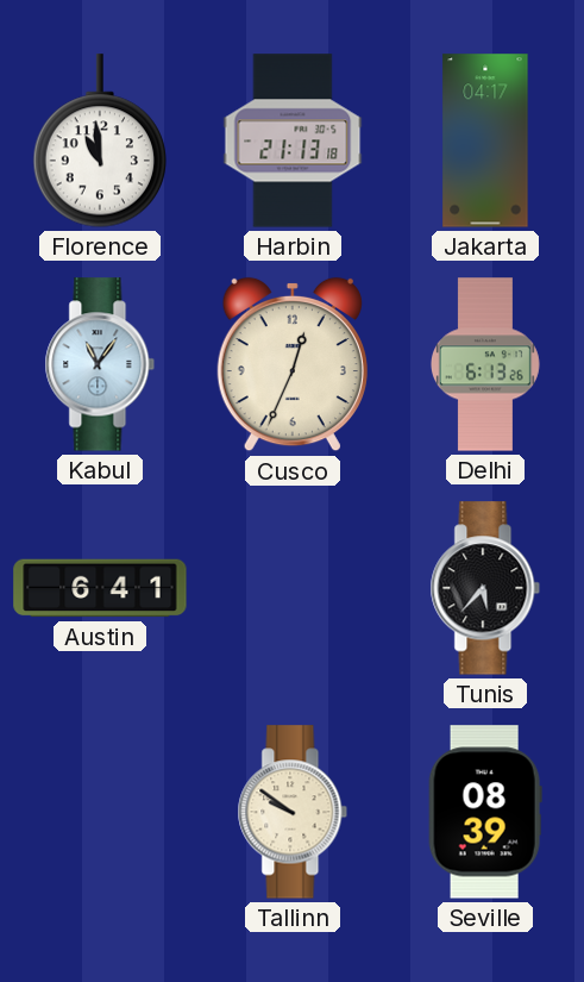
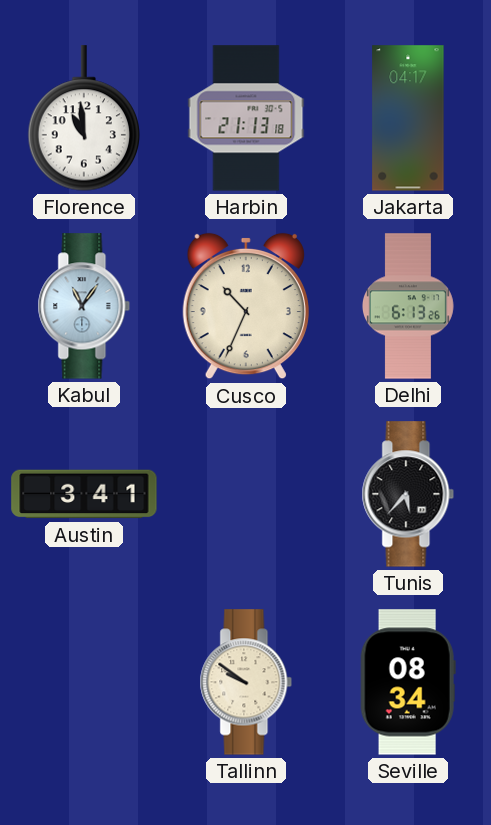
Cusco: 12:34 -> 10:34
Austin: 6:41 -> 3:41
Seville: 08:39 -> 08:34
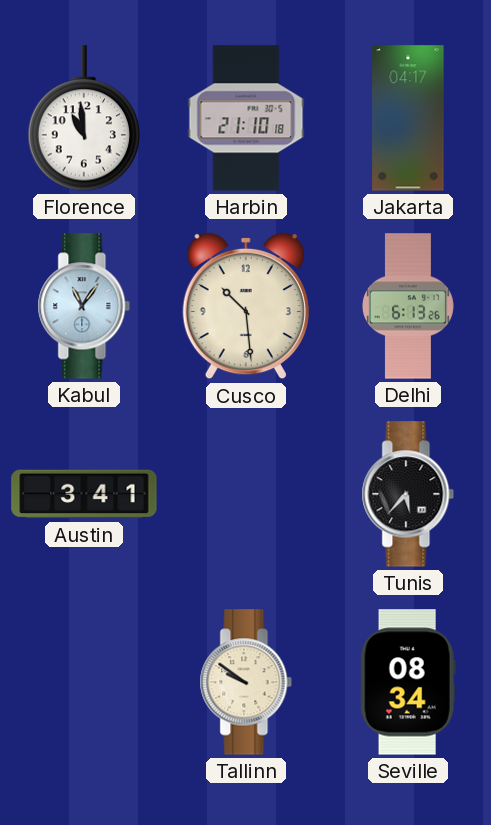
Harbin: 21:13 -> 21:10
Cusco: 10:34 -> 10:29
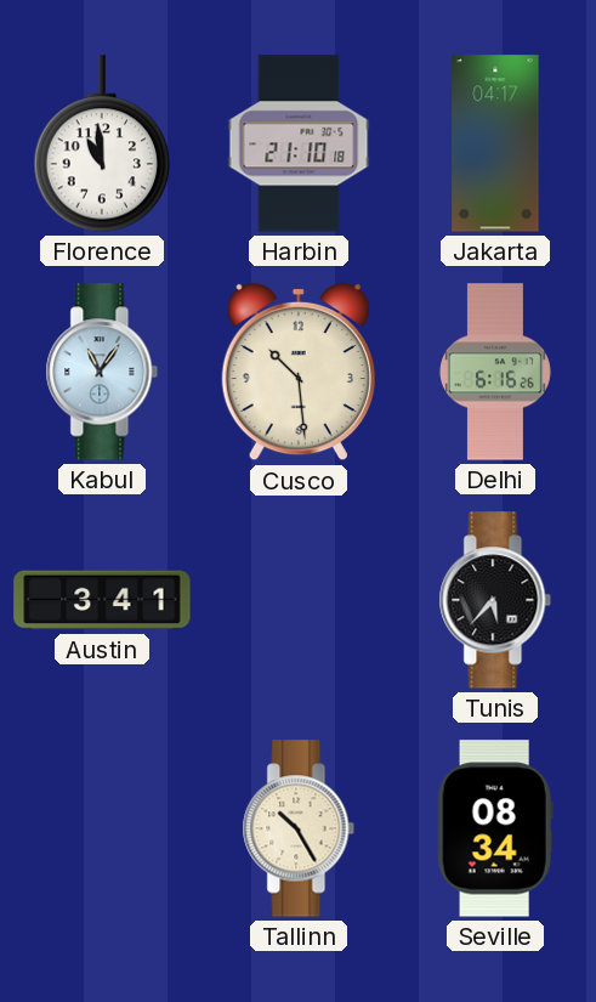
Delhi: 6:13 -> 6:16
Tallinn: 9:51 -> 10:25
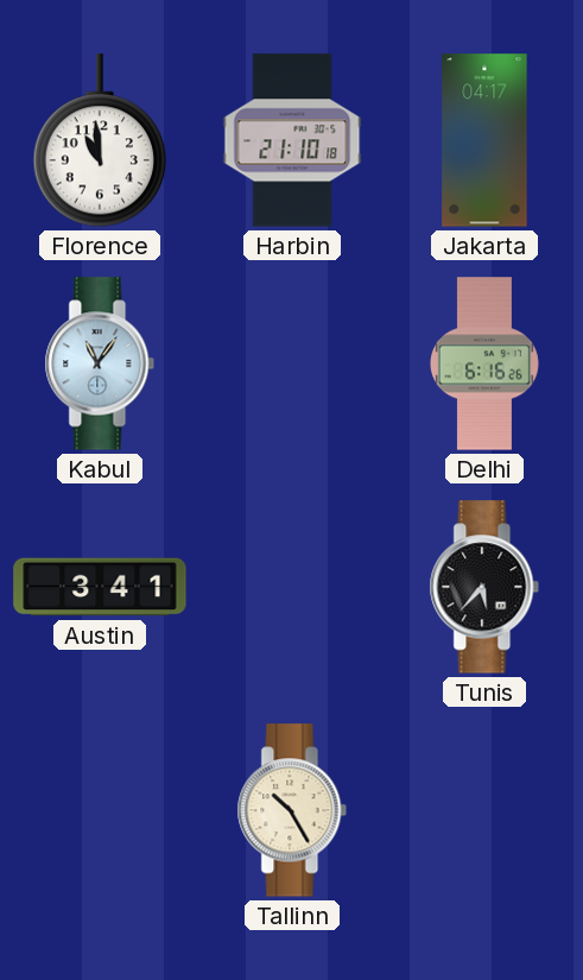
Cusco: 10:29 -> none
Seville: 08:34 -> none
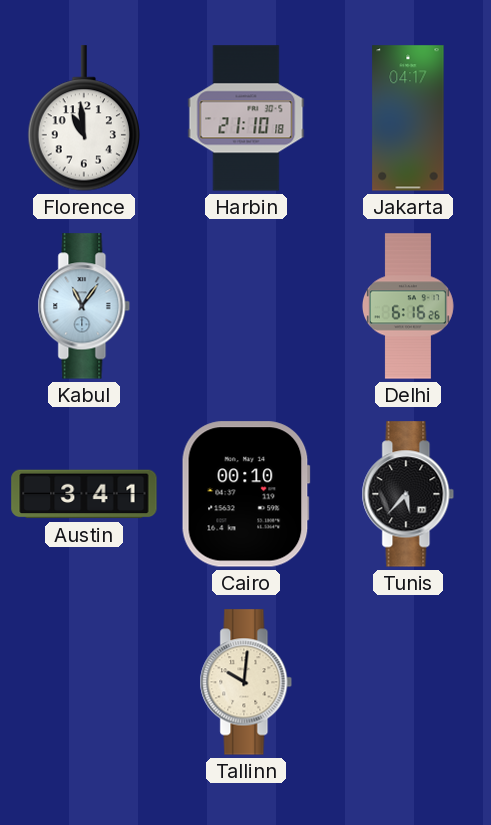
Cairo: none -> 00:10
Tallinn: 10:25 -> 10:01
